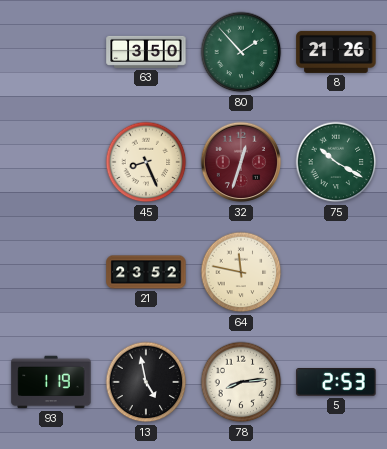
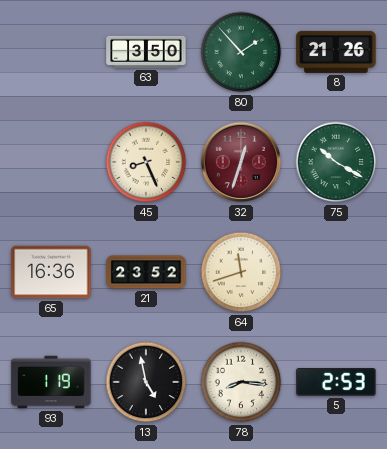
65: none -> 16:36
64: 11:47 -> 11:42
78: 8:14 -> 8:16
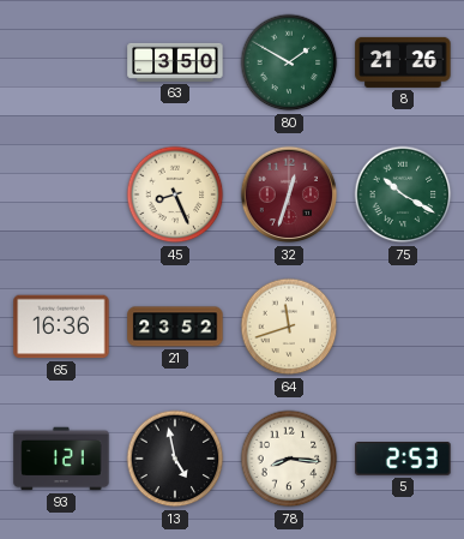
80: 1:53 -> 1:50
93: 1:19 -> 1:21
